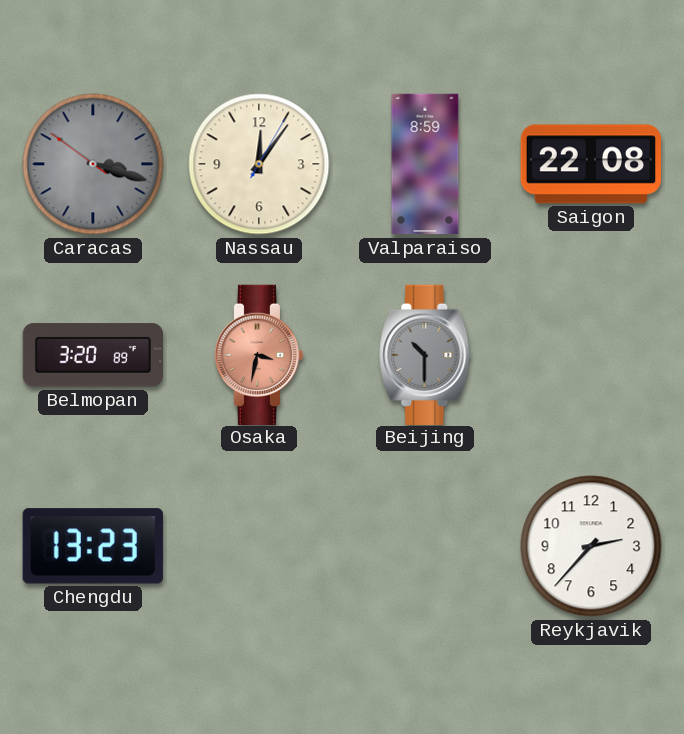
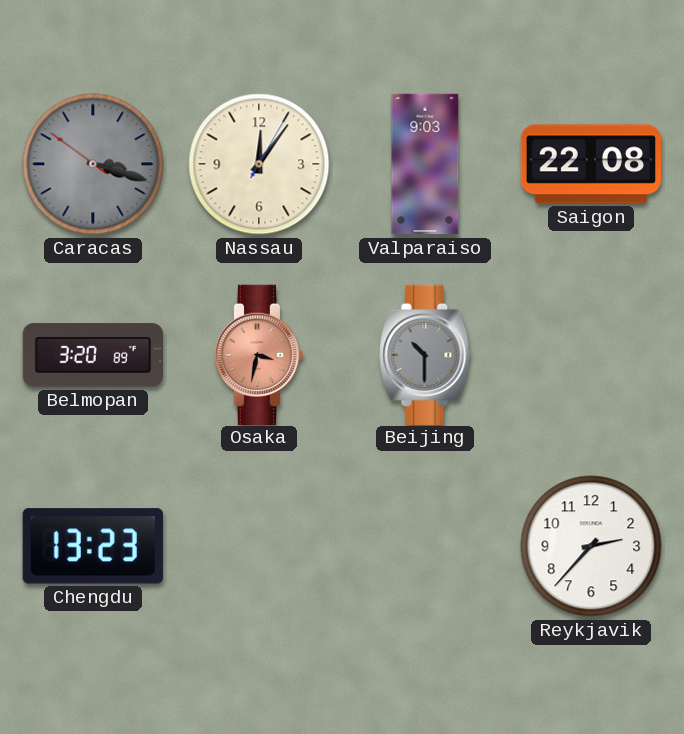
Valparaiso: 8:59 -> 9:03
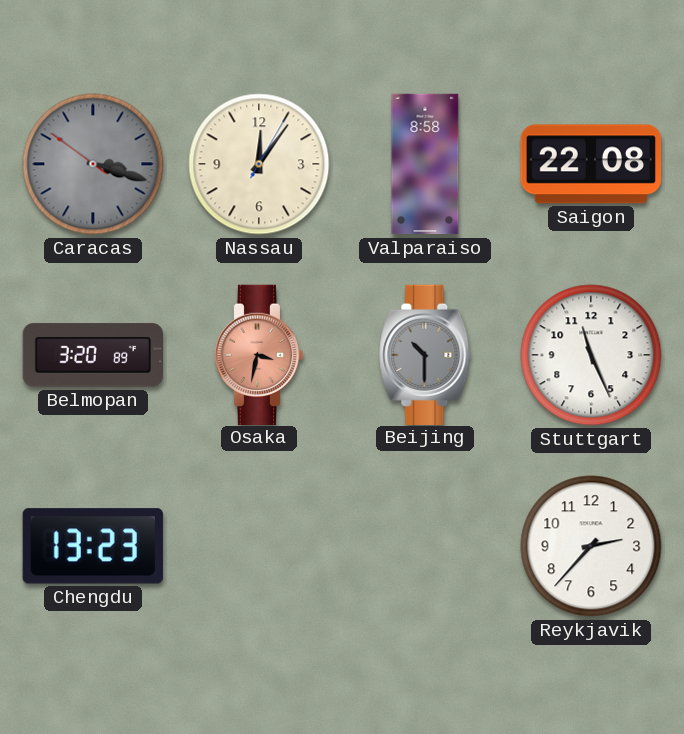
Valparaiso: 9:03 -> 8:58
Stuttgart: none -> 11:26
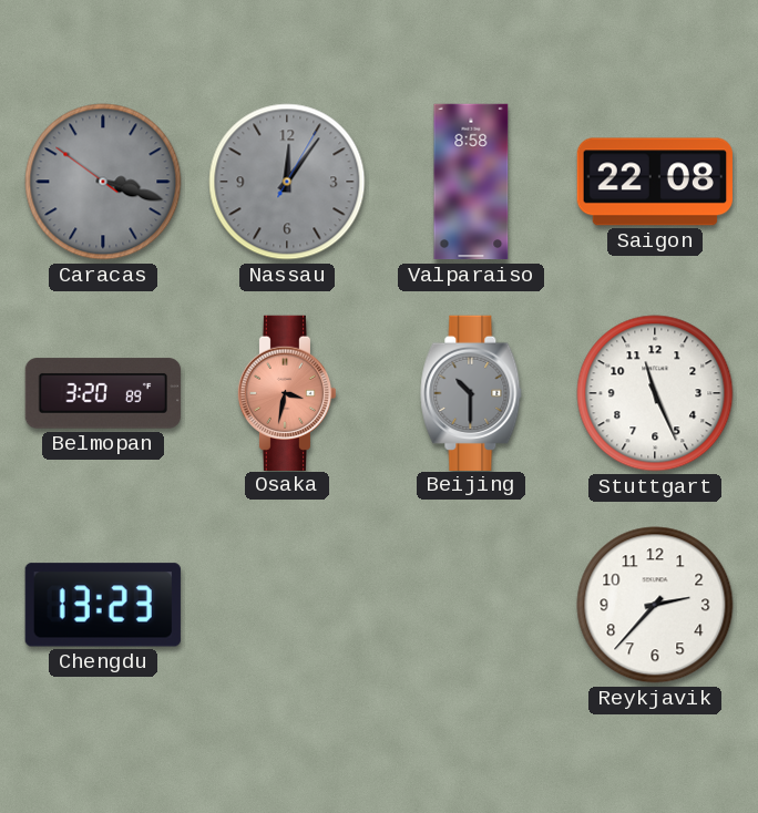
Nassau dial: cream -> grey
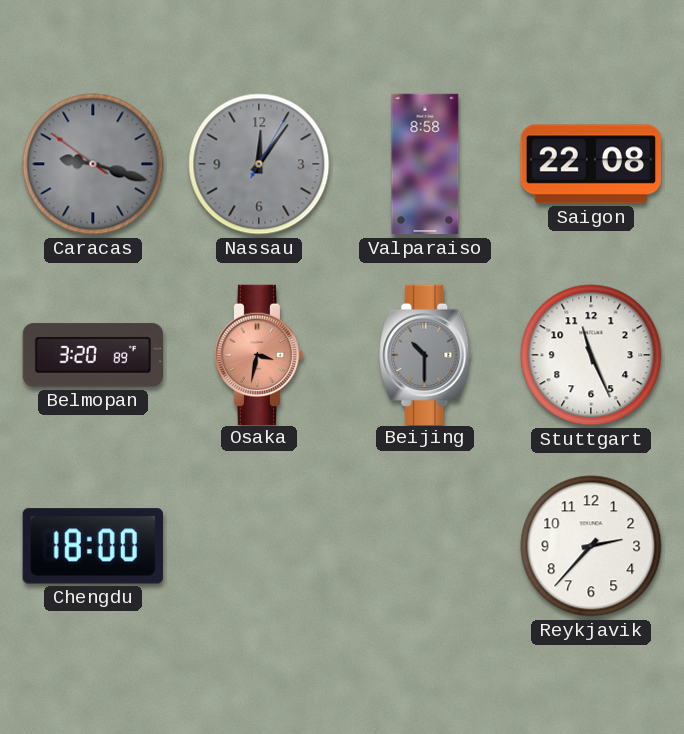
Caracas: 3:17 -> 9:17
Chengdu: 13:23 -> 18:00
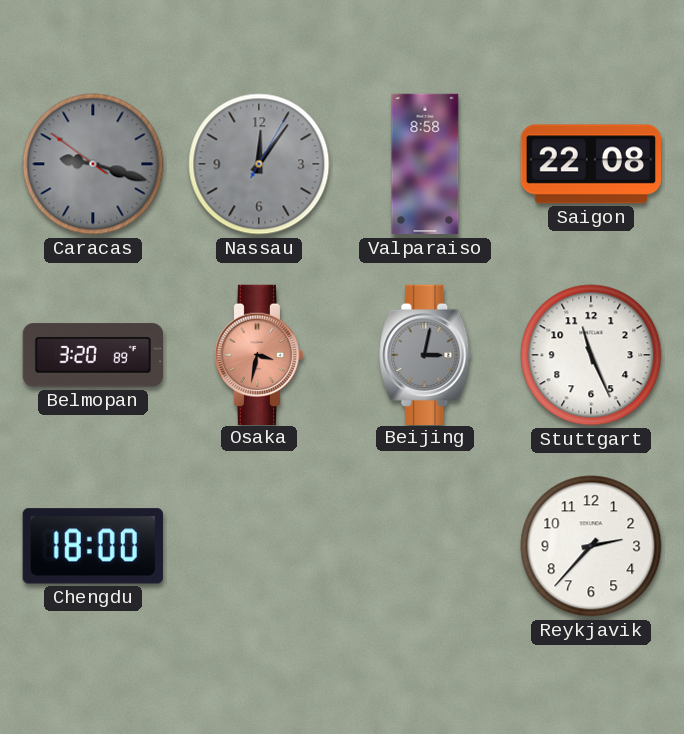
Beijing: 10:30 -> 3:02
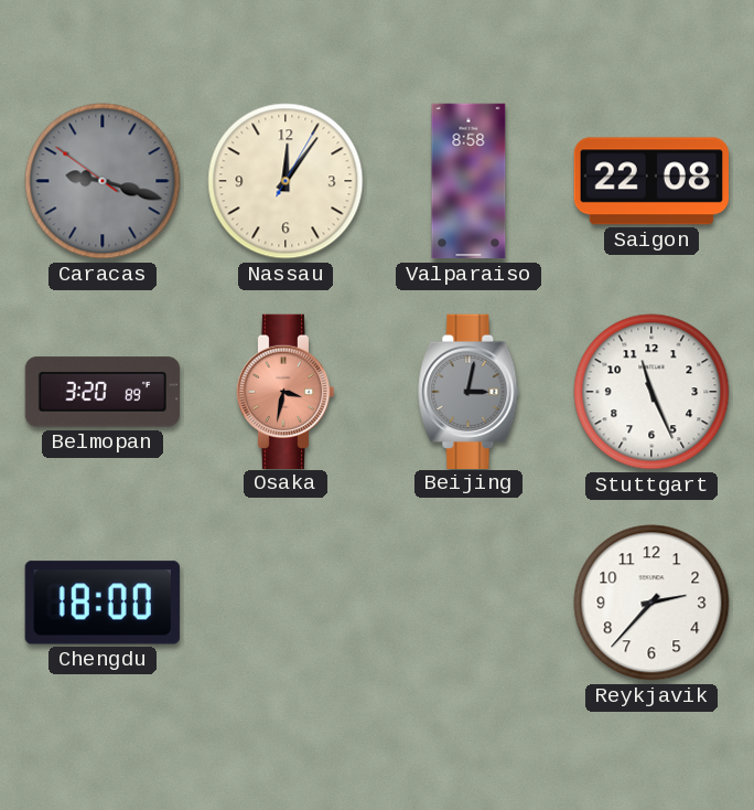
Nassau dial: grey -> cream
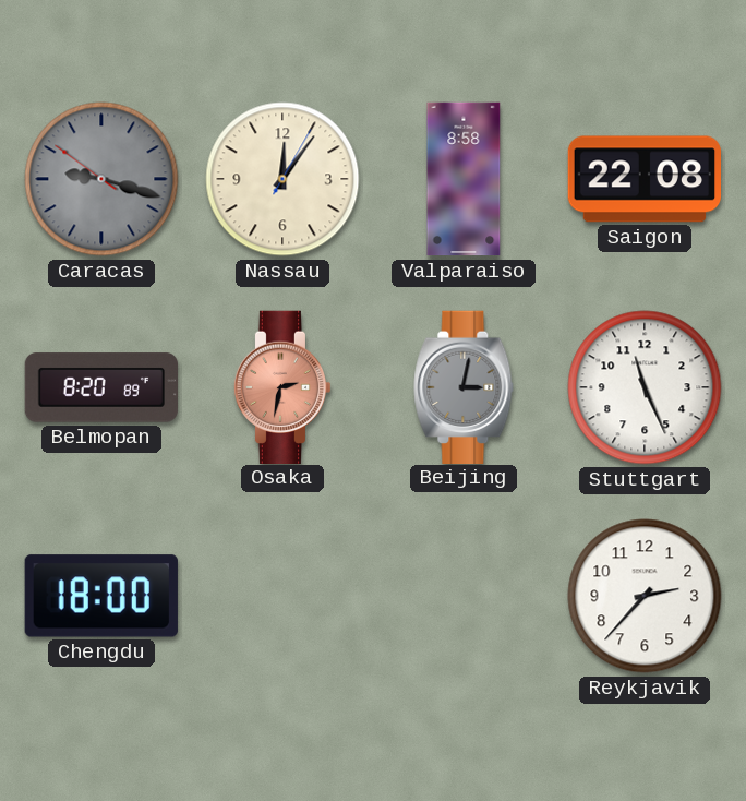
Belmopan: 3:20 -> 8:20
Osaka: 3:32 -> 2:32
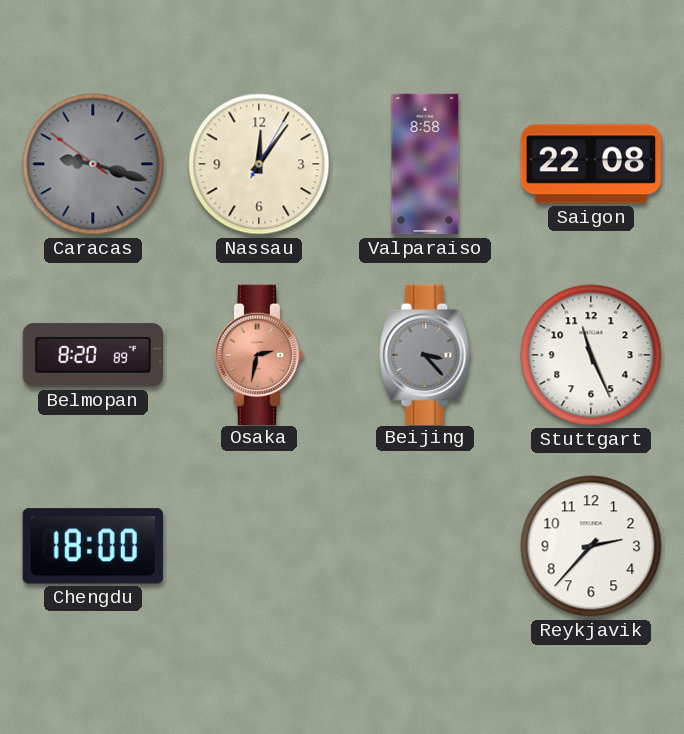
Beijing: 3:02 -> 3:23
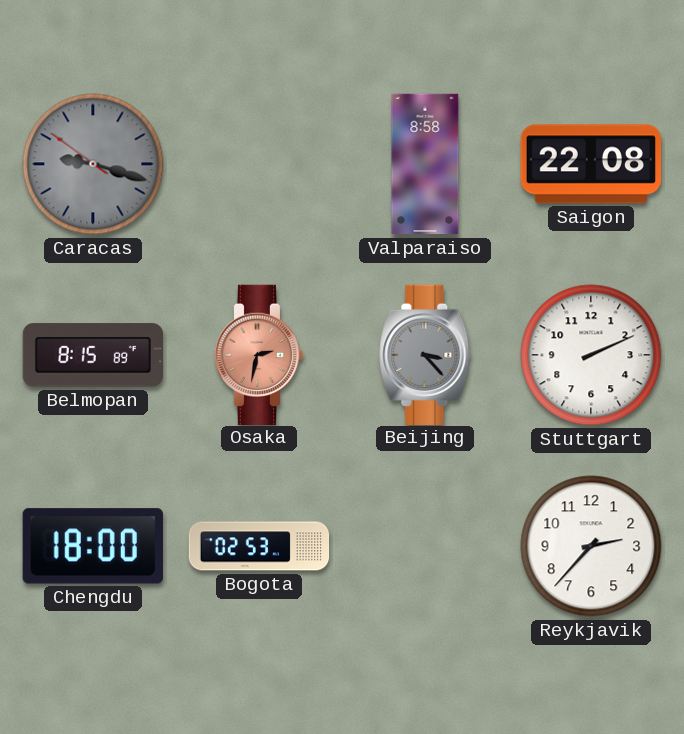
Nassau: 12:06 -> none
Belmopan: 8:20 -> 8:15
Stuttgart: 11:26 -> 2:11
Bogota: none -> 02:53
